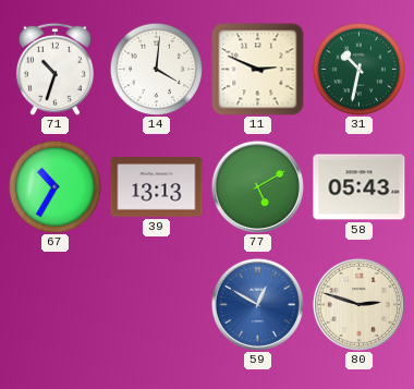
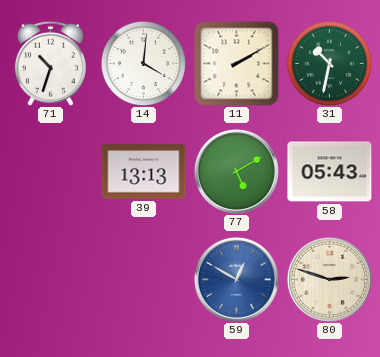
11: 2:49 -> 2:10
67: 10:35 -> none
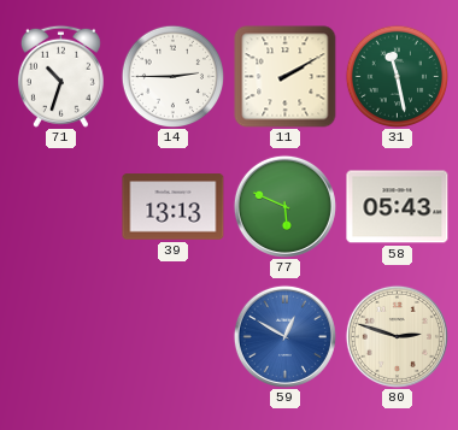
14: 4:01 -> 2:45
31: 10:32 -> 11:28
77: 5:10 -> 5:49
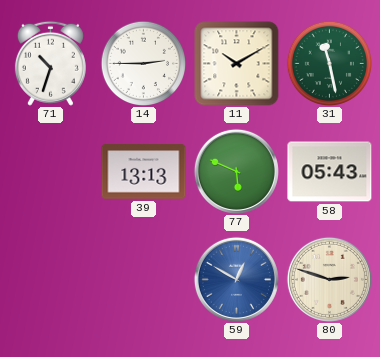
11: 2:10 -> 10:10
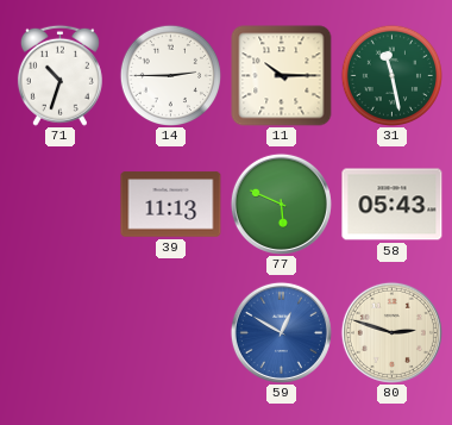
11: 10:10 -> 10:15
39: 13:13 -> 11:13
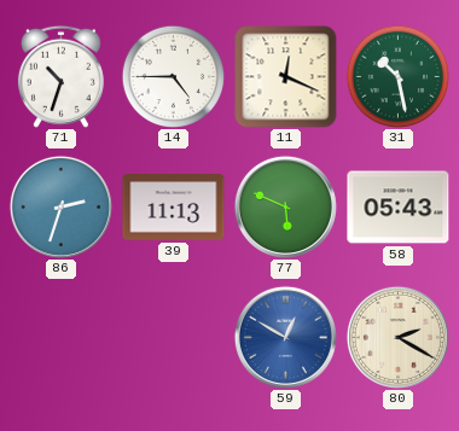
14: 2:45 -> 4:45
11: 10:15 -> 12:19
31: 11:28 -> 10:28
86: none -> 2:33
80: 2:48 -> 2:20
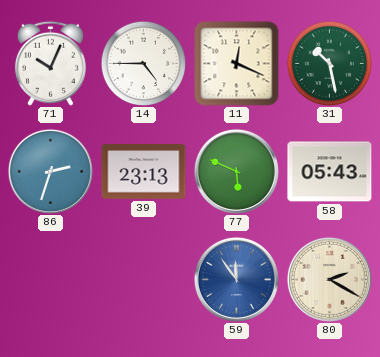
71: 10:33 -> 10:04
39: 11:13 -> 23:13
59: 12:50 -> 11:54
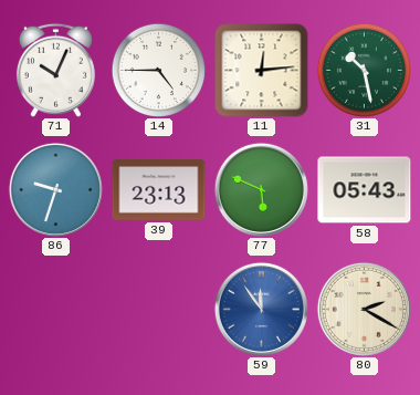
11: 12:19 -> 12:14
86: 2:33 -> 9:33
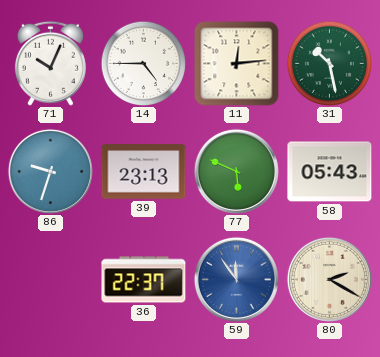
36: none -> 22:37
